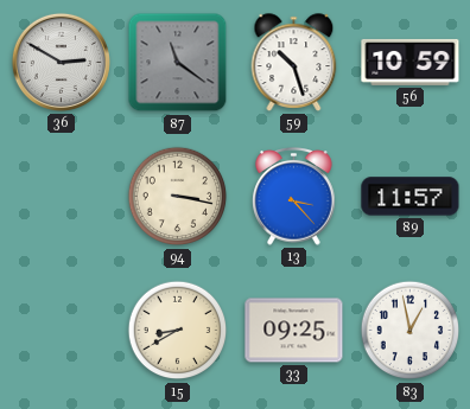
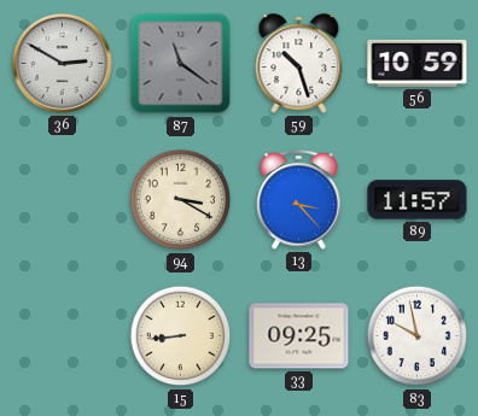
94: 3:17 -> 3:20
15: 8:40 -> 8:44
83: 12:58 -> 9:58
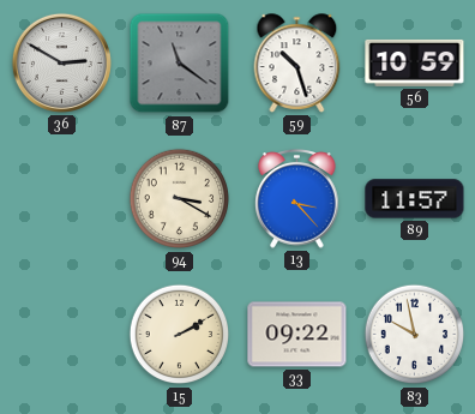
15: 8:44 -> 2:10
33: 09:25 -> 09:22
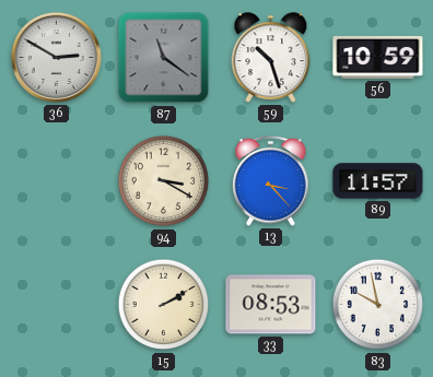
33: 09:22 -> 08:53
